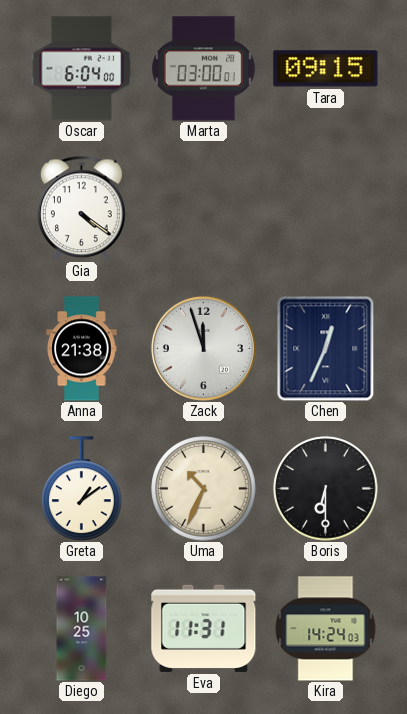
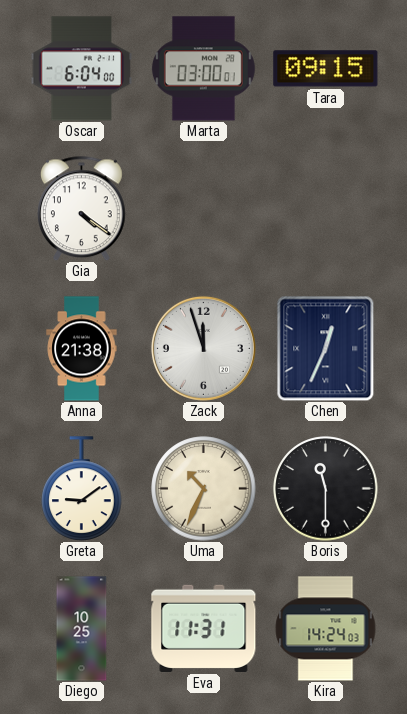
Greta: 1:09 -> 9:09
Boris: 6:30 -> 11:30
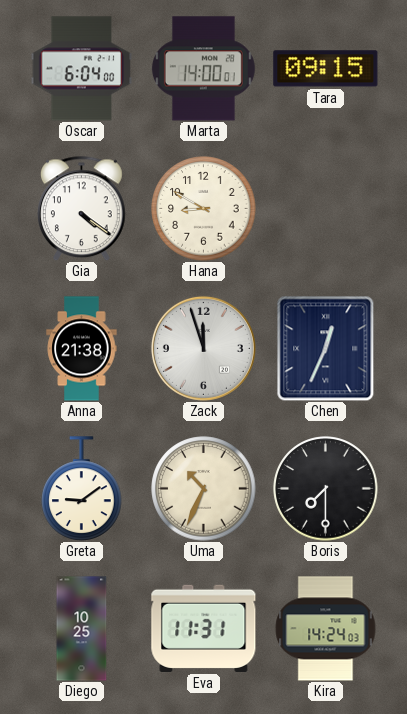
Marta: 03:00 -> 14:00
Hana: none -> 8:50
Boris: 11:30 -> 7:30
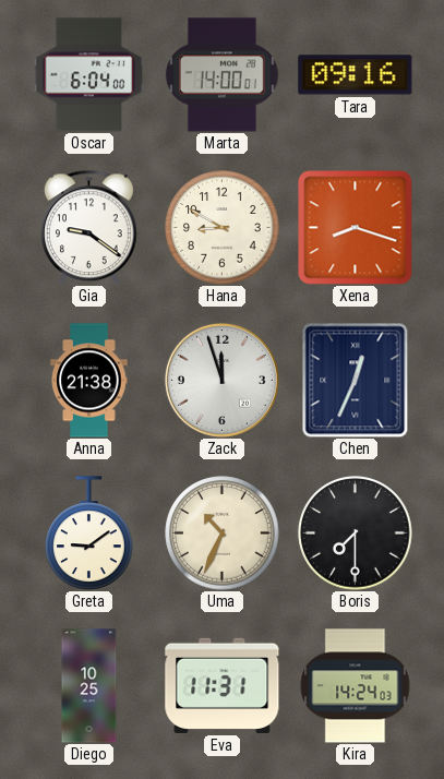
Tara: 09:15 -> 09:16
Gia: 4:21 -> 9:21
Xena: none -> 8:18
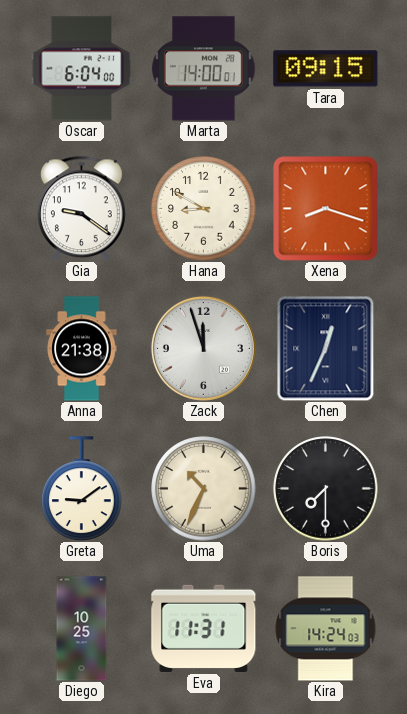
Tara: 09:16 -> 09:15
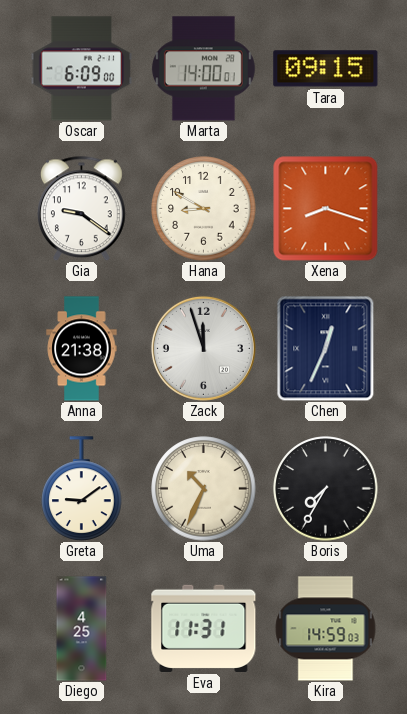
Oscar: 6:04 -> 6:09
Boris: 7:30 -> 7:35
Diego: 10:25 -> 4:25
Kira: 14:24 -> 14:59
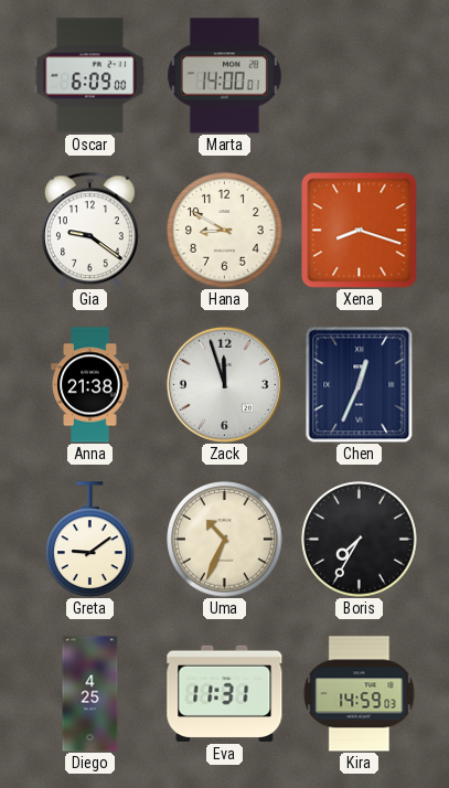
Tara: 09:15 -> none
